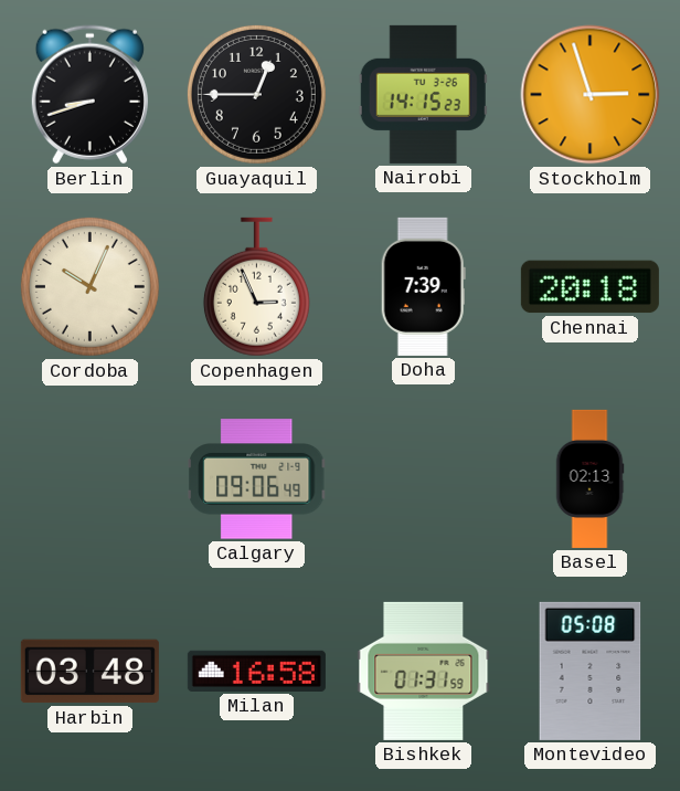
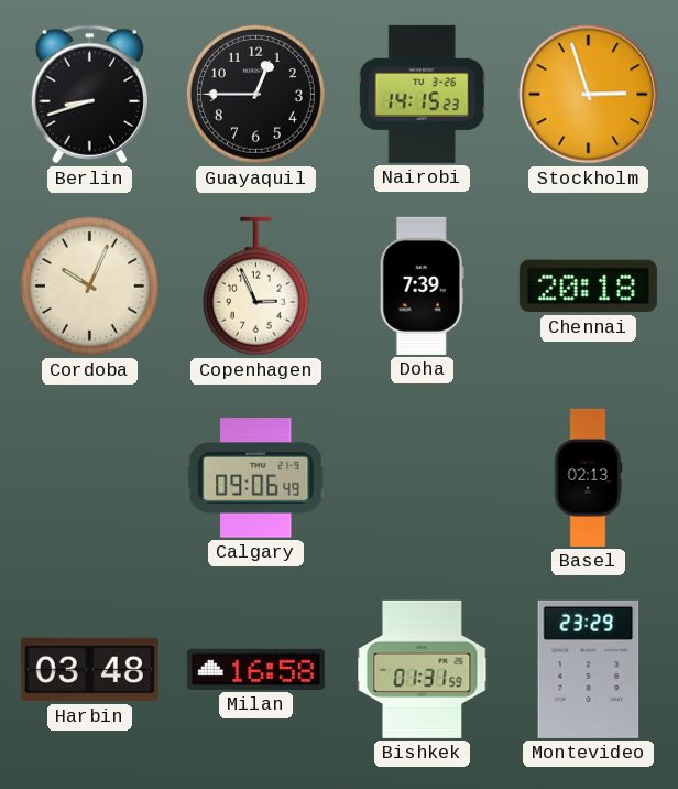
Montevideo: 05:08 -> 23:29
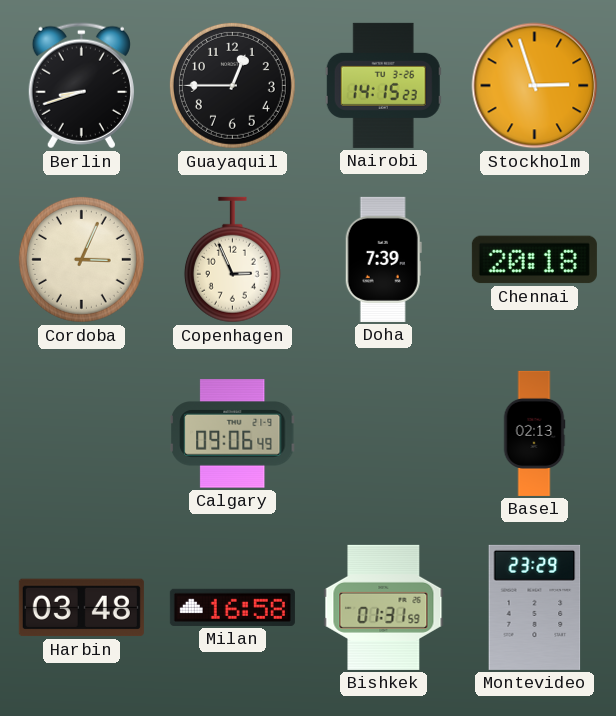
Cordoba: 10:04 -> 3:04
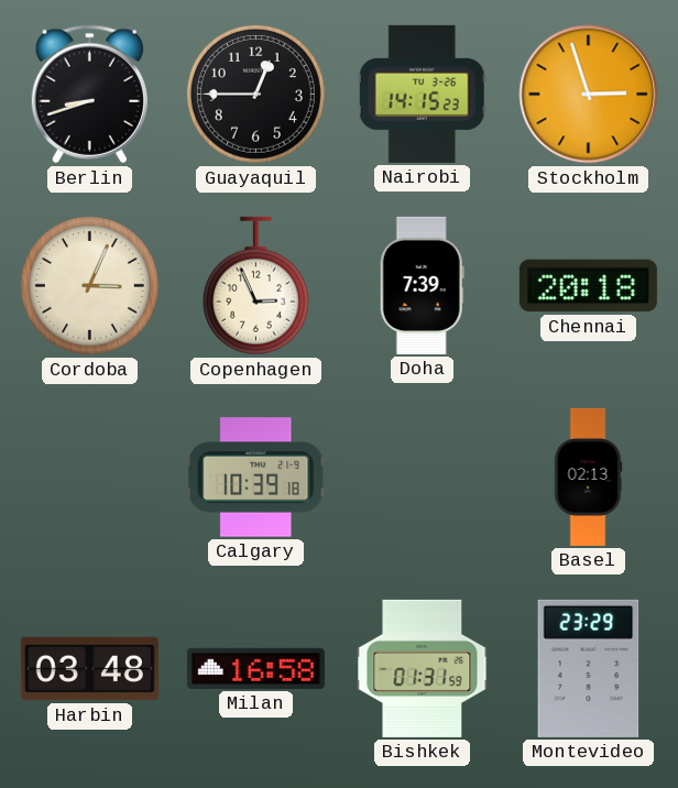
Calgary: 09:06 -> 10:39
